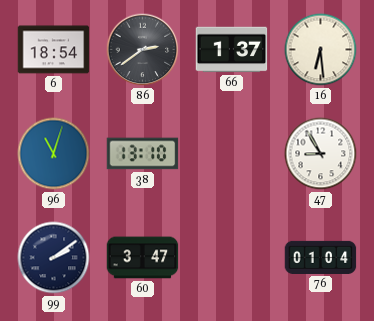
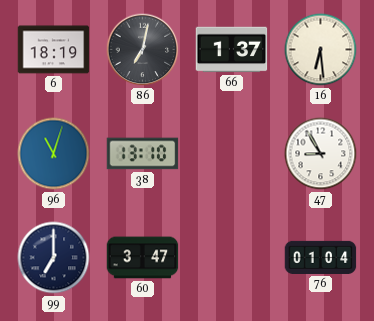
6: 18:54 -> 18:19
86: 2:39 -> 7:02
99: 2:09 -> 7:00
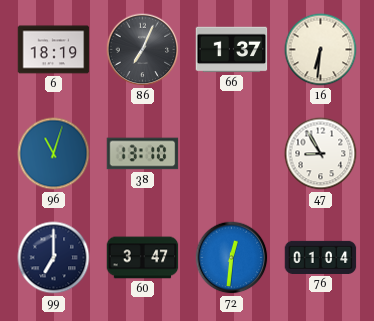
86: 7:02 -> 7:04
16: 6:29 -> 6:31
72: none -> 12:31
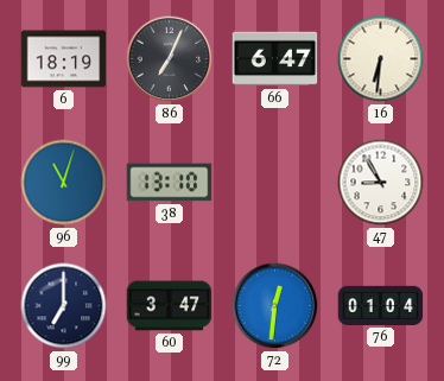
66: 1:37 -> 6:47
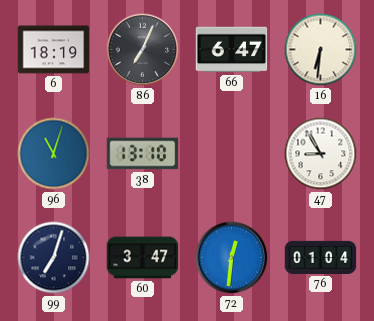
99: 7:00 -> 7:03
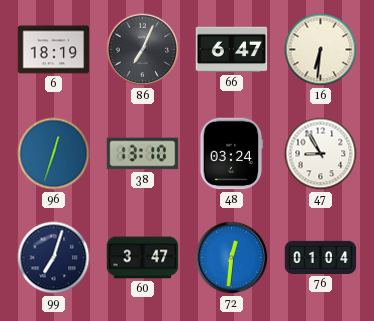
96: 11:03 -> 12:33
48: none -> 03:24
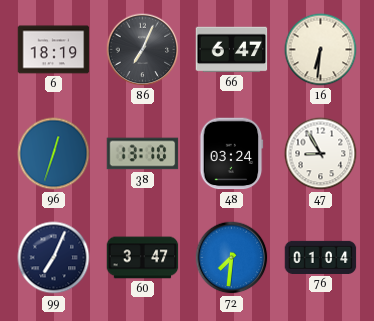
99: 7:03 -> 7:04
72: 12:31 -> 7:31
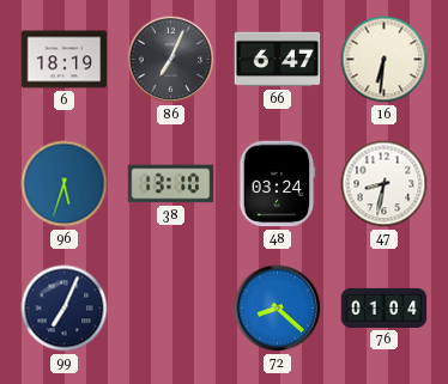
96: 12:33 -> 5:33
47: 8:55 -> 8:32
60: 3:47 -> none
72: 7:31 -> 8:22
